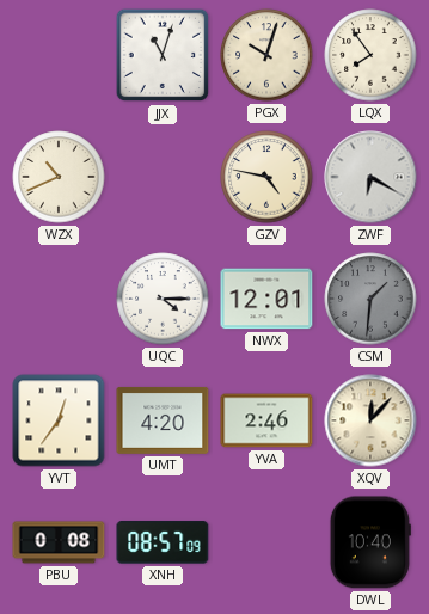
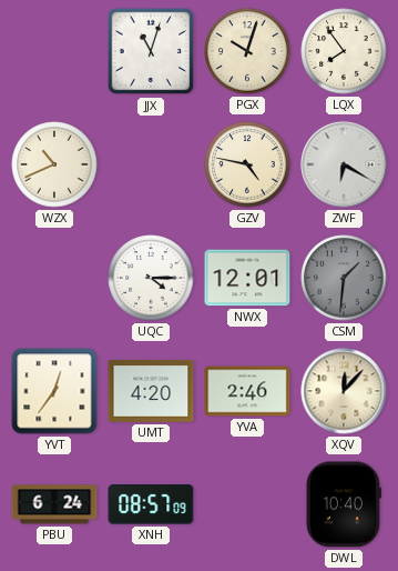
PBU: 0:08 -> 6:24
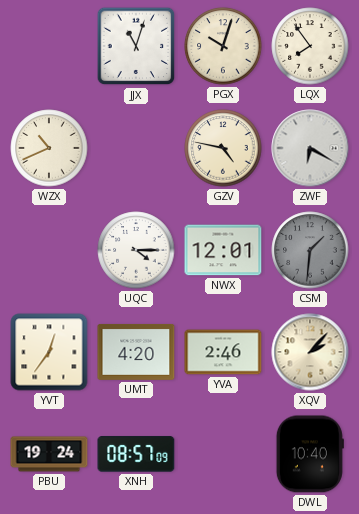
XQV: 12:07 -> 2:07
PBU: 6:24 -> 19:24
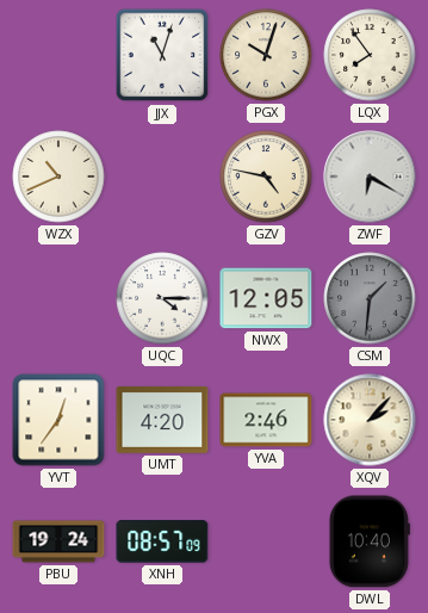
NWX: 12:01 -> 12:05
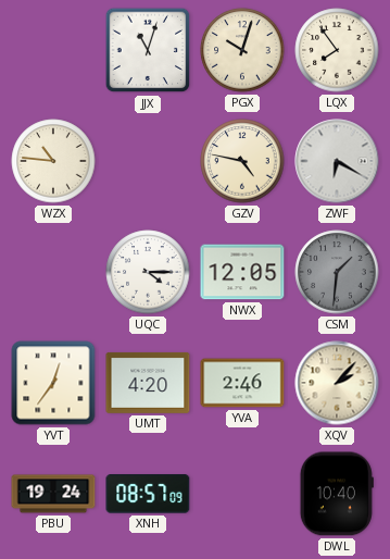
WZX: 10:41 -> 10:46
